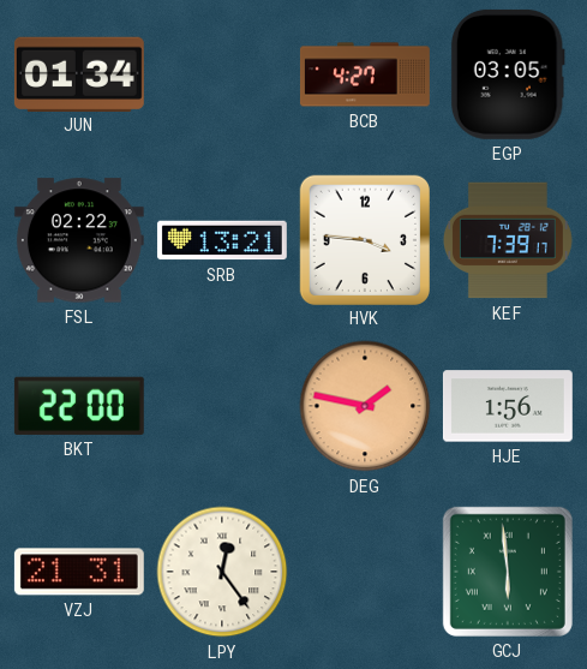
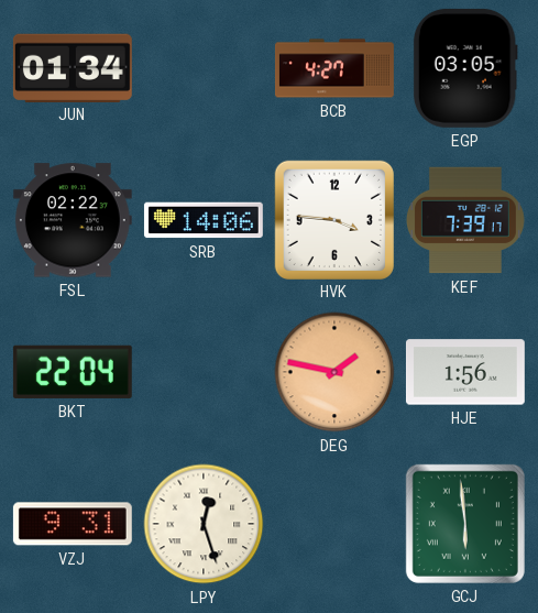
SRB: 13:21 -> 14:06
BKT: 22:00 -> 22:04
VZJ: 21:31 -> 9:31
LPY: 12:24 -> 12:27
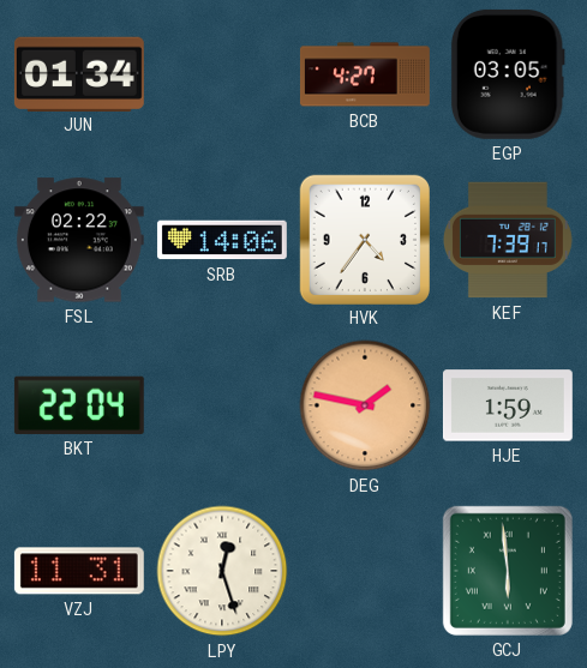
HVK: 3:46 -> 4:36
HJE: 1:56 -> 1:59
VZJ: 9:31 -> 11:31
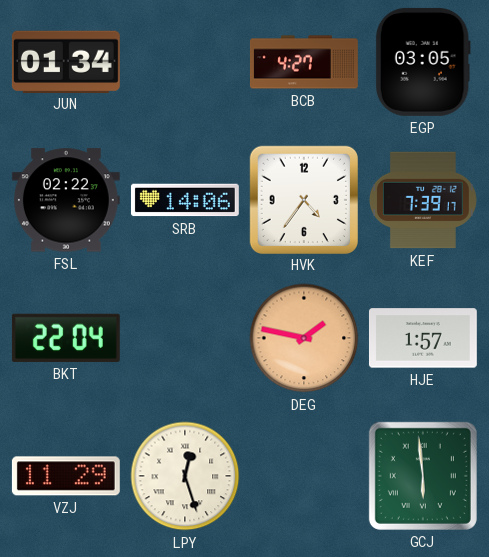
HJE: 1:59 -> 1:57
VZJ: 11:31 -> 11:29
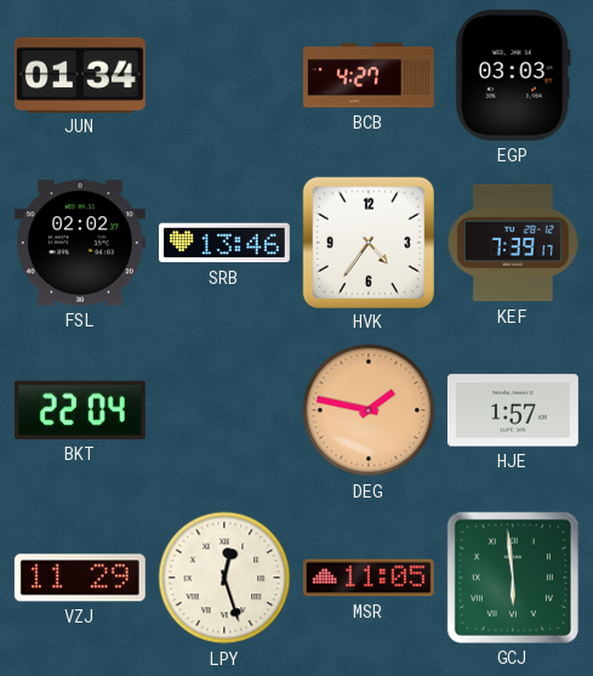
EGP: 03:05 -> 03:03
FSL: 02:22 -> 02:02
SRB: 14:06 -> 13:46
MSR: none -> 11:05
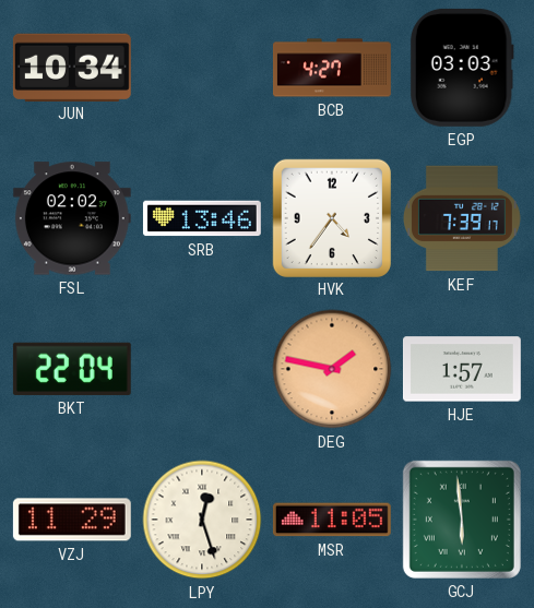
JUN: 01:34 -> 10:34
